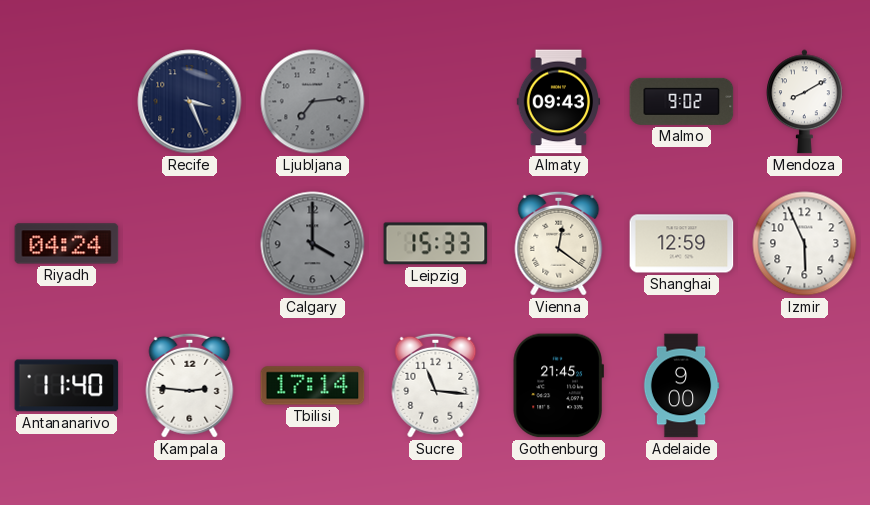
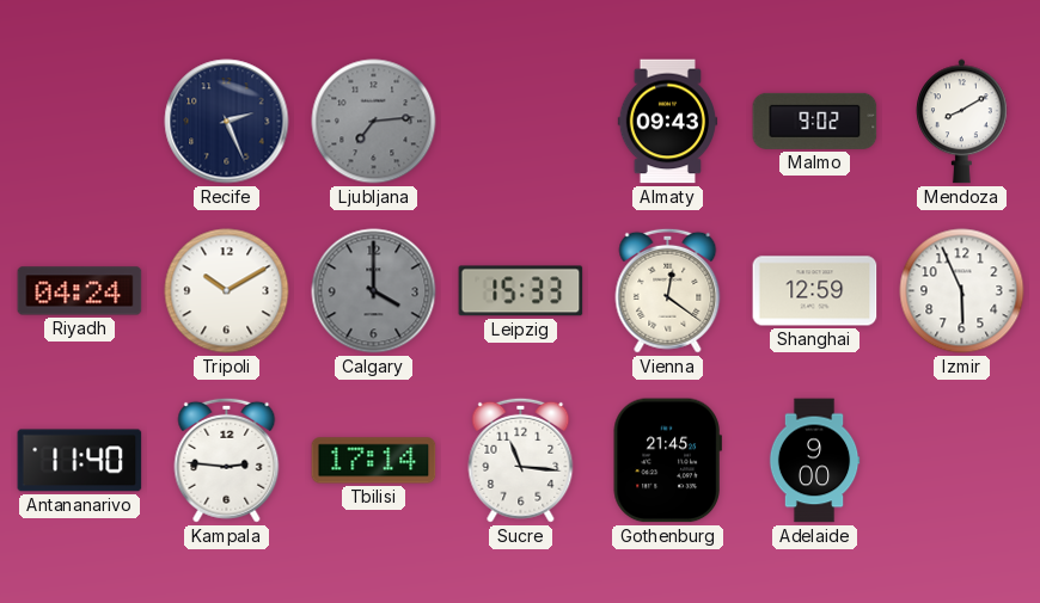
Recife: 3:26 -> 2:26
Tripoli: none -> 10:10
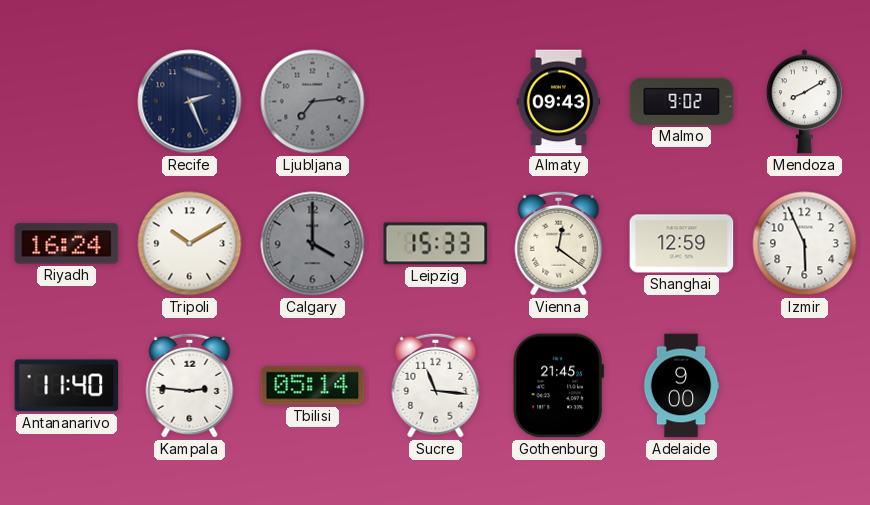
Riyadh: 04:24 -> 16:24
Tbilisi: 17:14 -> 05:14
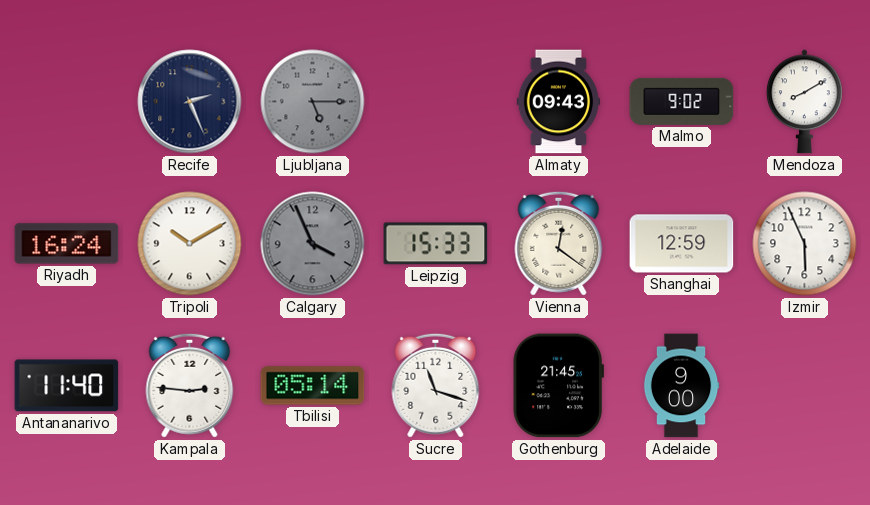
Ljubljana: 7:14 -> 5:15
Calgary: 4:00 -> 3:56
Sucre: 11:16 -> 11:18
